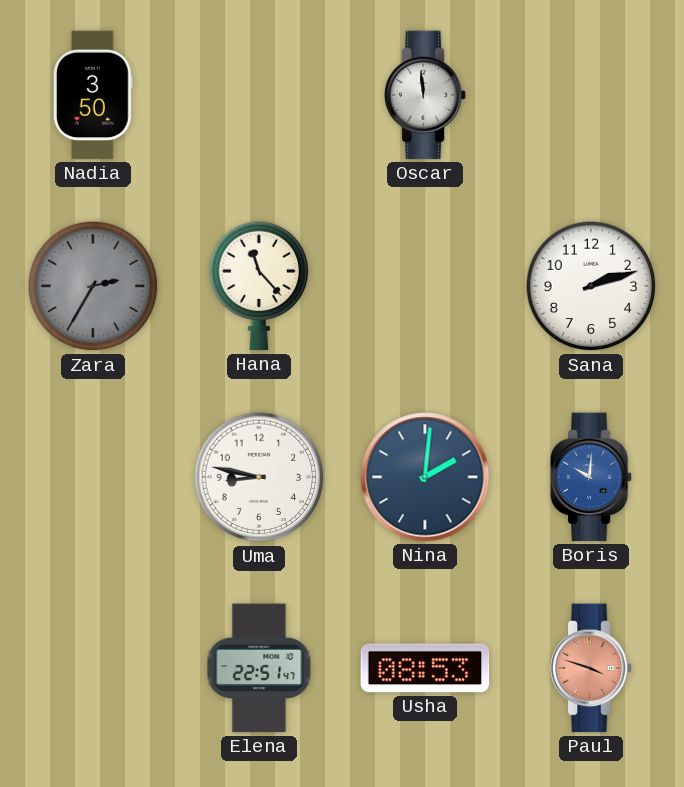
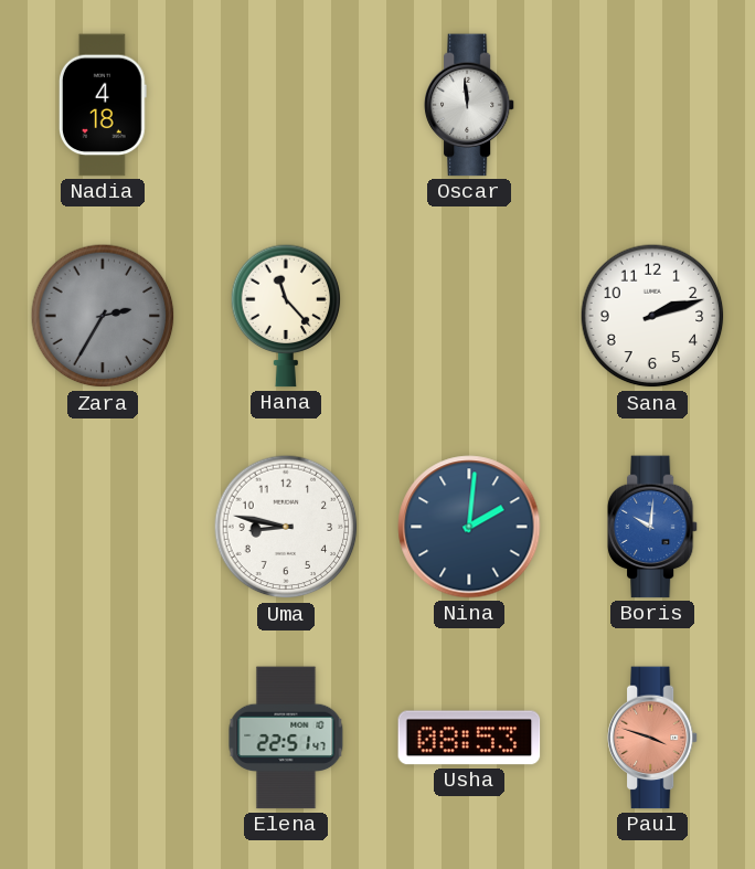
Nadia: 3:50 -> 4:18
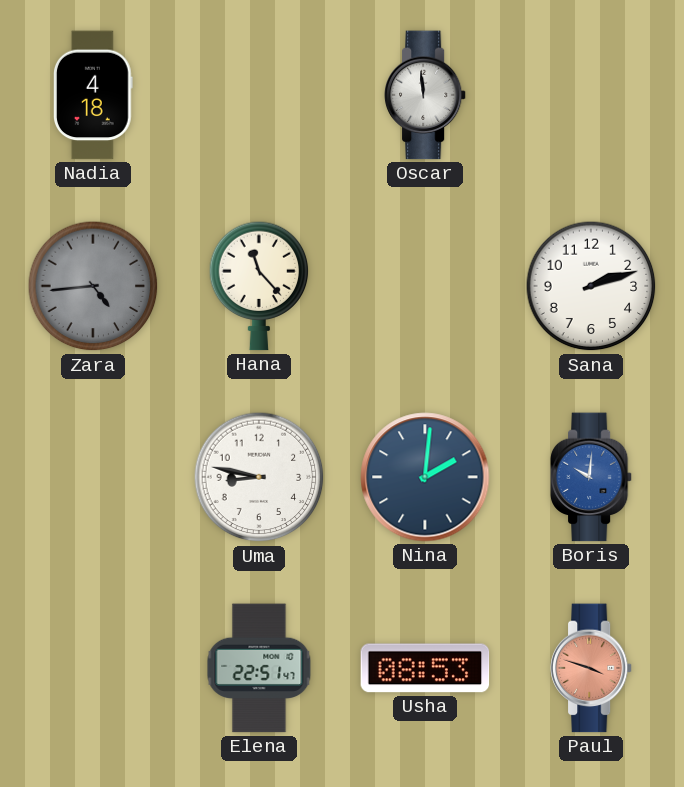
Zara: 2:35 -> 4:44
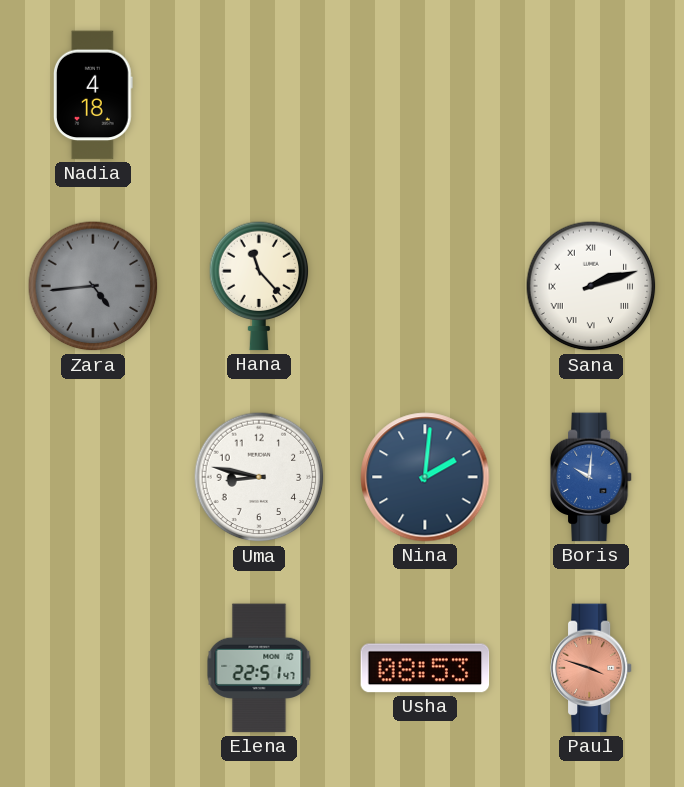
Oscar: 11:59 -> none
Sana numerals: Arabic -> Roman
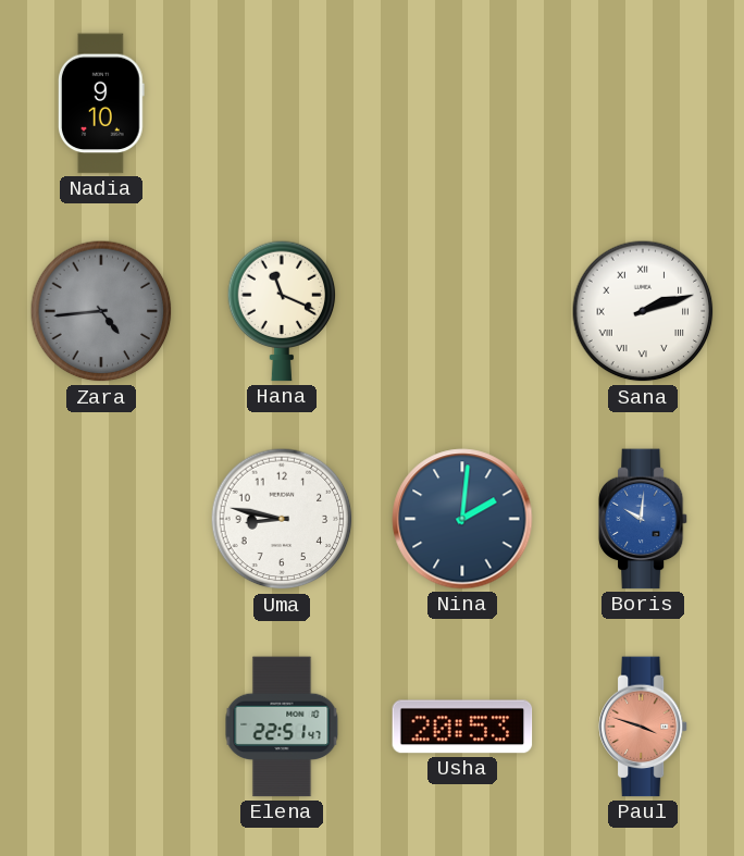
Nadia: 4:18 -> 9:10
Hana: 11:23 -> 11:19
Usha: 08:53 -> 20:53
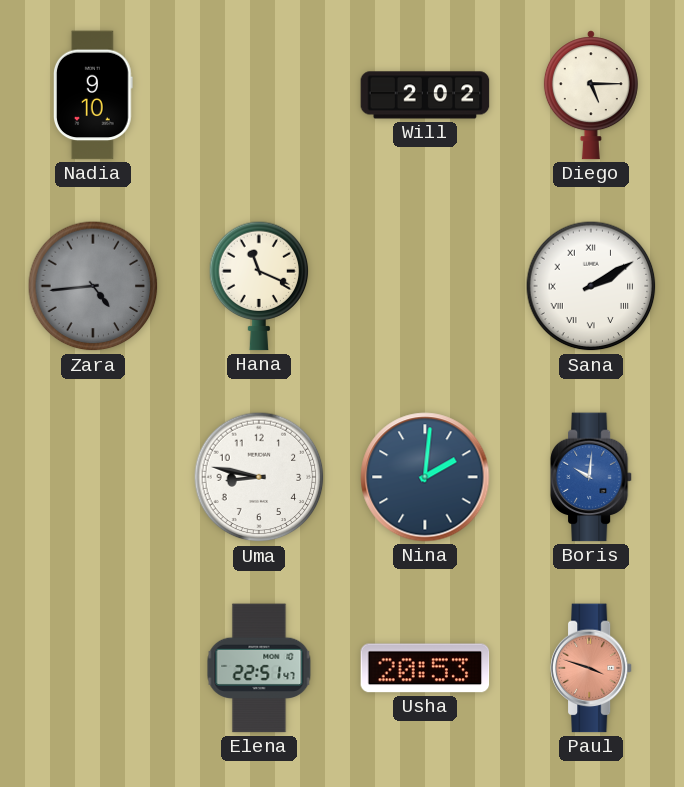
Will: none -> 2:02
Diego: none -> 5:15
Sana: 2:12 -> 2:10
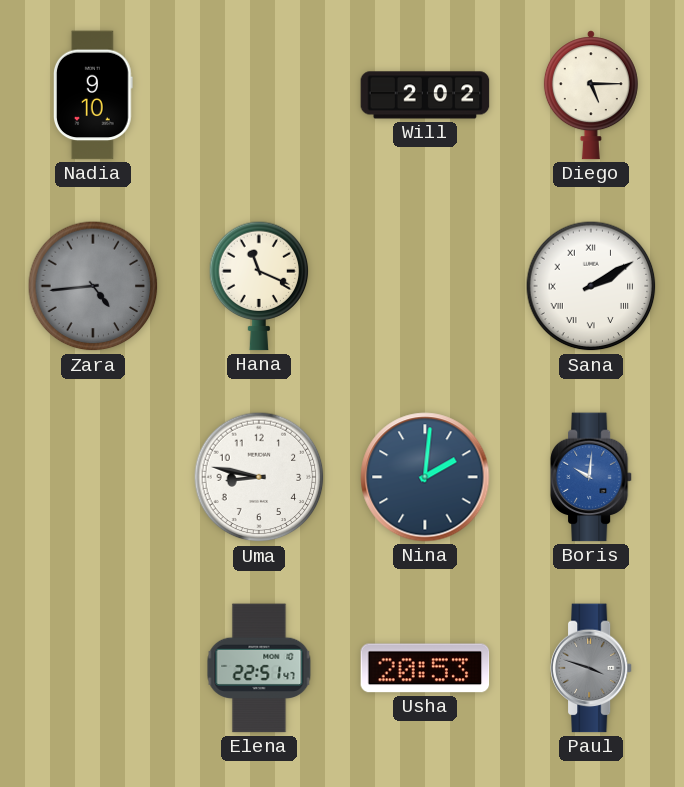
Paul dial: salmon -> grey
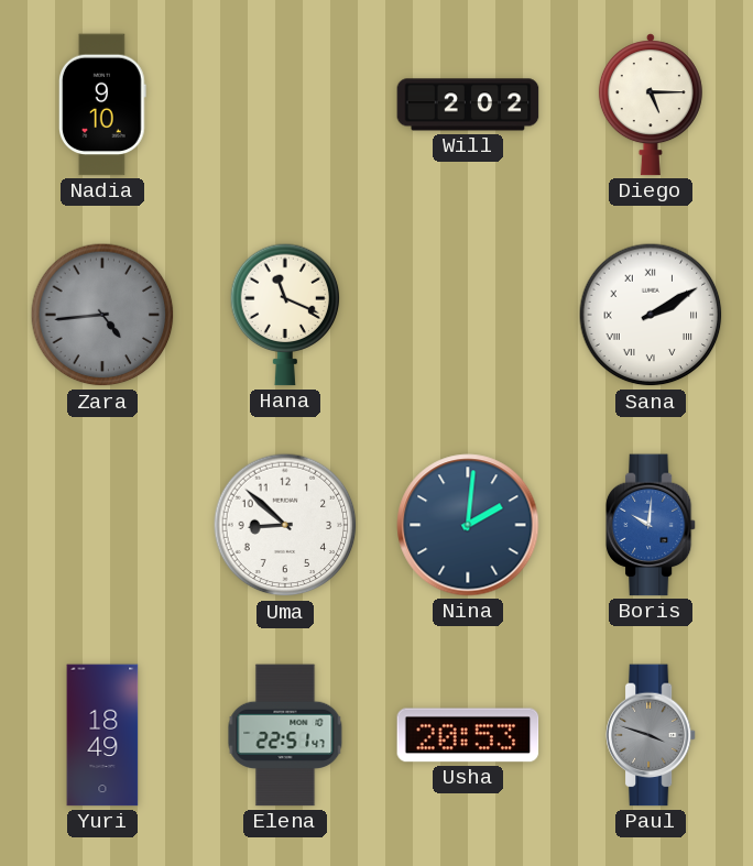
Uma: 8:47 -> 8:52
Yuri: none -> 18:49
